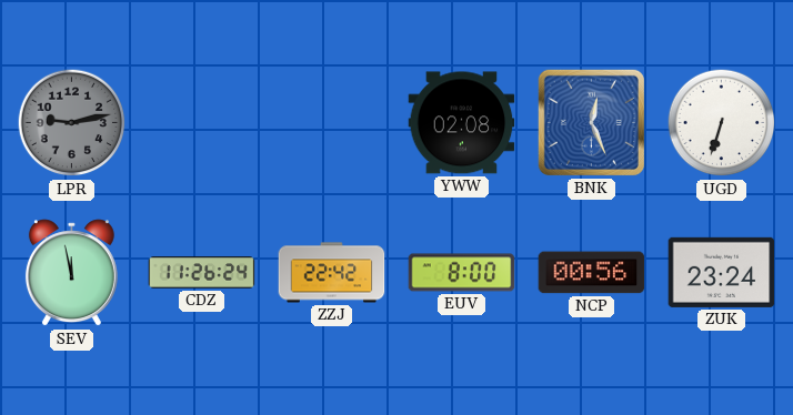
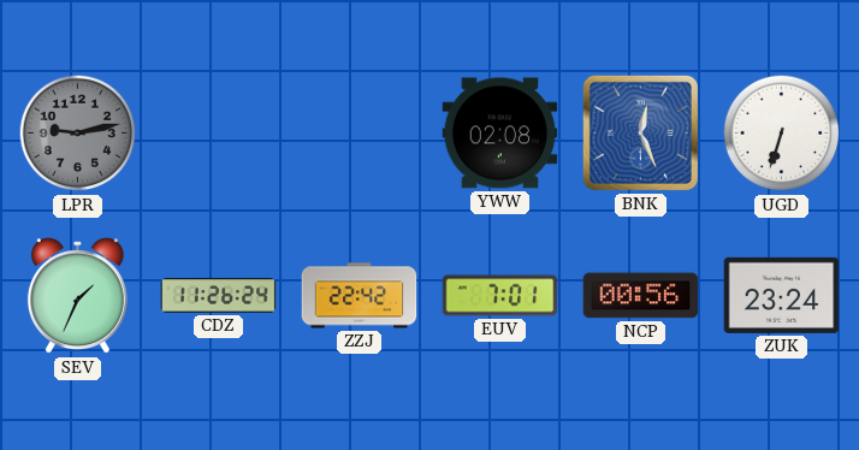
SEV: 11:58 -> 1:34
EUV: 8:00 -> 7:01
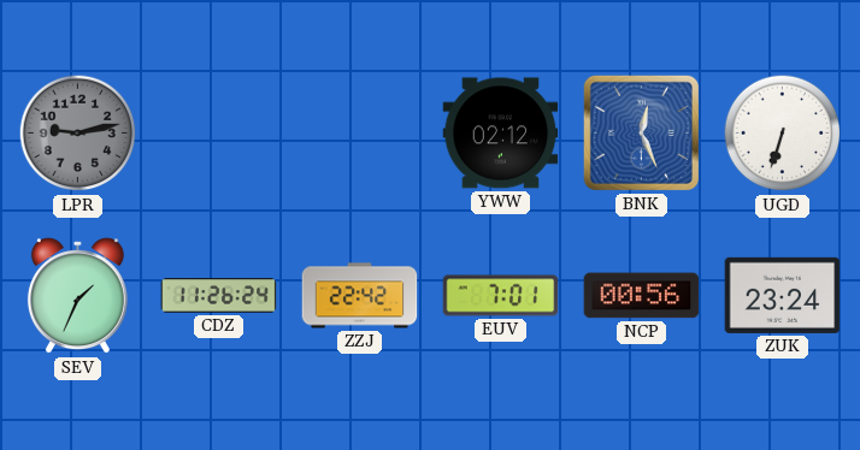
YWW: 02:08 -> 02:12
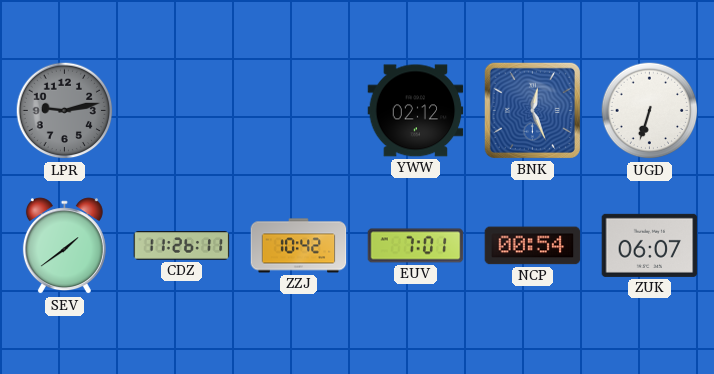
SEV: 1:34 -> 1:39
CDZ: 11:26:24 -> 11:26:11
ZZJ: 22:42 -> 10:42
NCP: 00:56 -> 00:54
ZUK: 23:24 -> 06:07
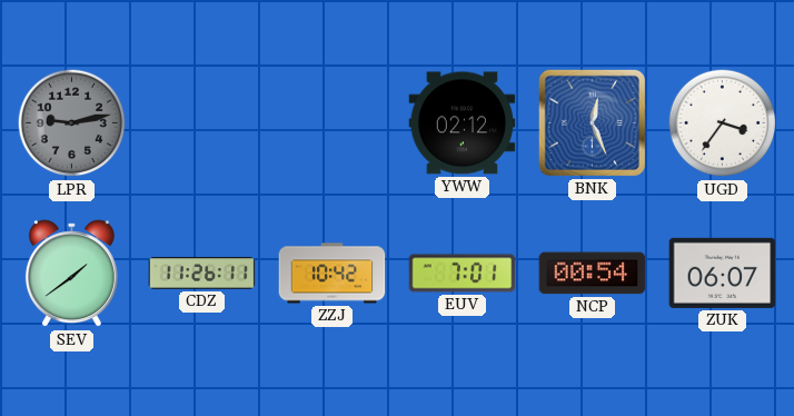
UGD: 6:33 -> 3:36
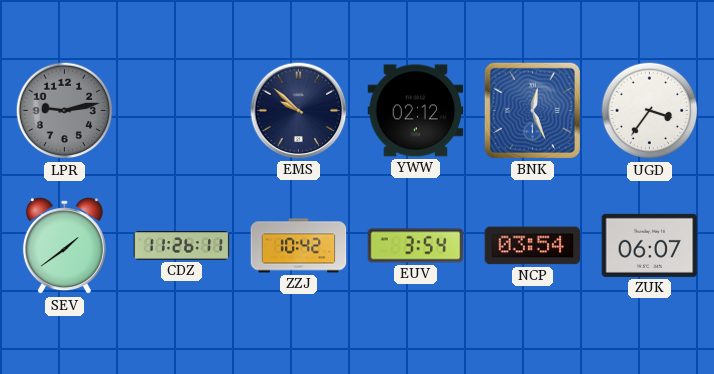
EMS: none -> 9:52
EUV: 7:01 -> 3:54
NCP: 00:54 -> 03:54
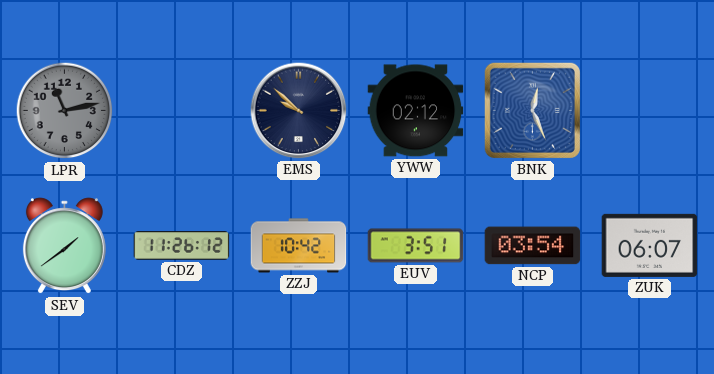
LPR: 9:13 -> 11:13
UGD: 3:36 -> none
CDZ: 11:26:11 -> 11:26:12
EUV: 3:54 -> 3:51
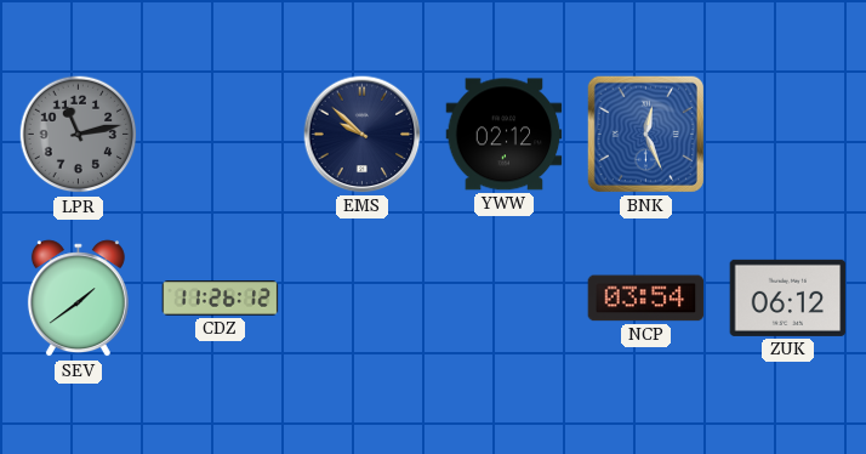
ZZJ: 10:42 -> none
EUV: 3:51 -> none
ZUK: 06:07 -> 06:12
